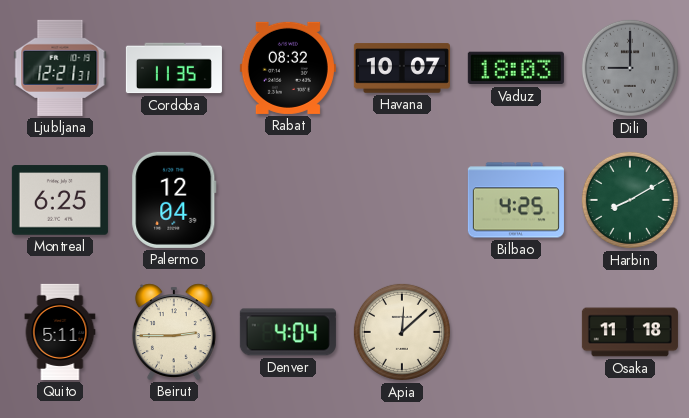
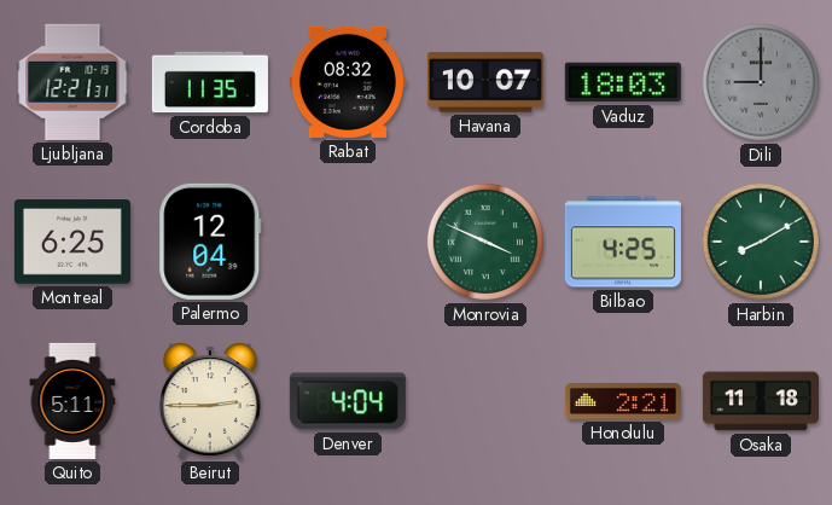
Monrovia: none -> 3:49
Apia: 12:08 -> none
Honolulu: none -> 2:21
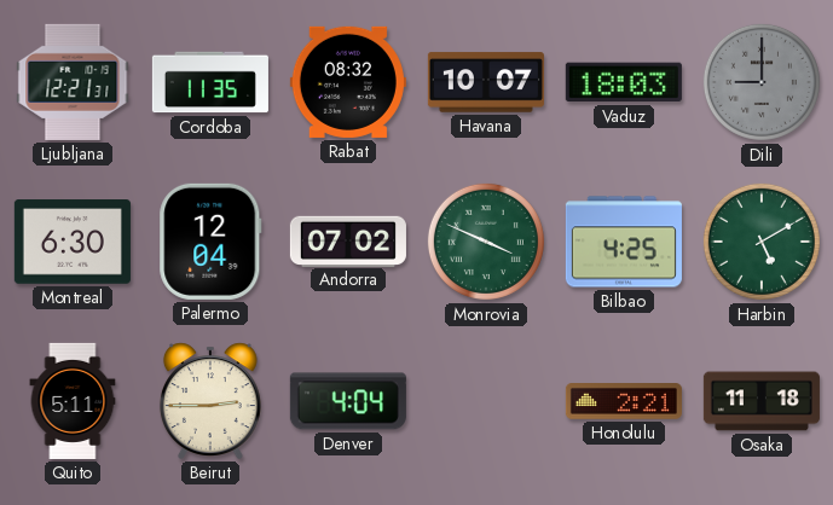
Montreal: 6:25 -> 6:30
Andorra: none -> 07:02
Harbin: 8:10 -> 5:10
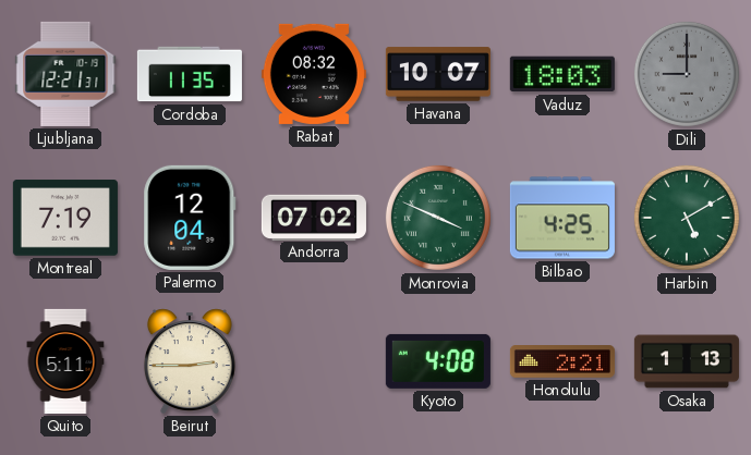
Montreal: 6:30 -> 7:19
Denver: 4:04 -> none
Kyoto: none -> 4:08
Osaka: 11:18 -> 1:13
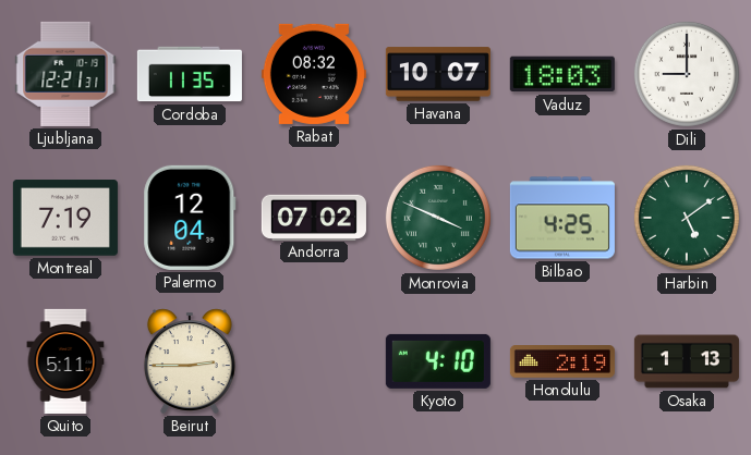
Dili dial: grey -> white
Harbin: 5:10 -> 5:09
Kyoto: 4:08 -> 4:10
Honolulu: 2:21 -> 2:19
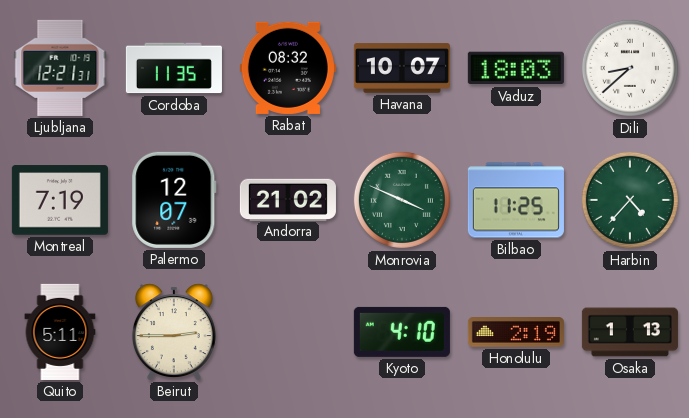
Dili: 9:00 -> 8:38
Palermo: 12:04 -> 12:07
Andorra: 07:02 -> 21:02
Bilbao: 4:25 -> 11:25
Harbin: 5:09 -> 4:37
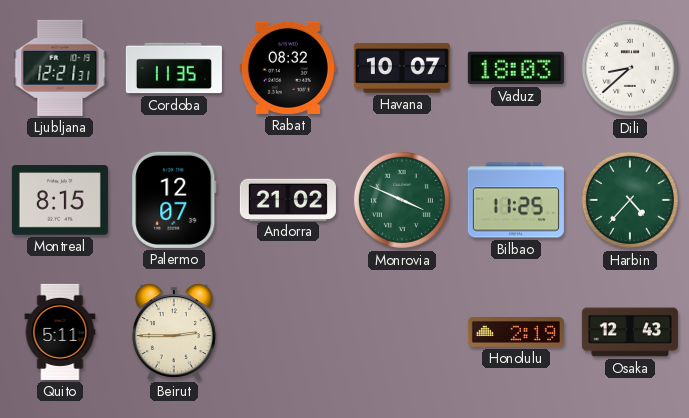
Montreal: 7:19 -> 8:15
Kyoto: 4:10 -> none
Osaka: 1:13 -> 12:43
